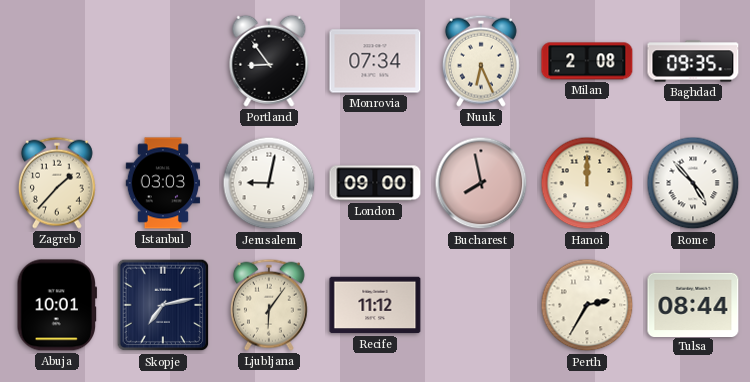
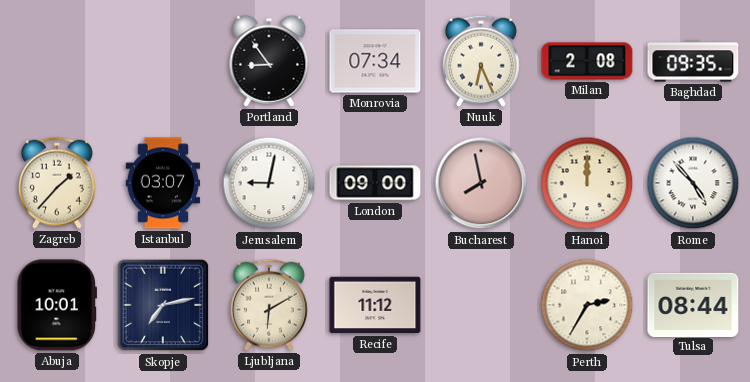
Istanbul: 03:03 -> 03:07
Ljubljana: 6:06 -> 6:10
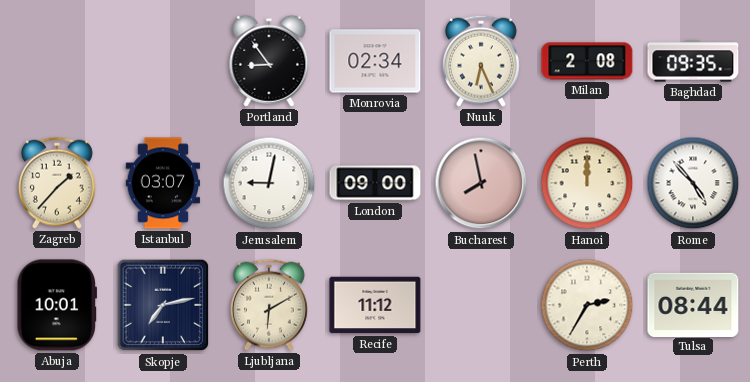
Monrovia: 07:34 -> 02:34
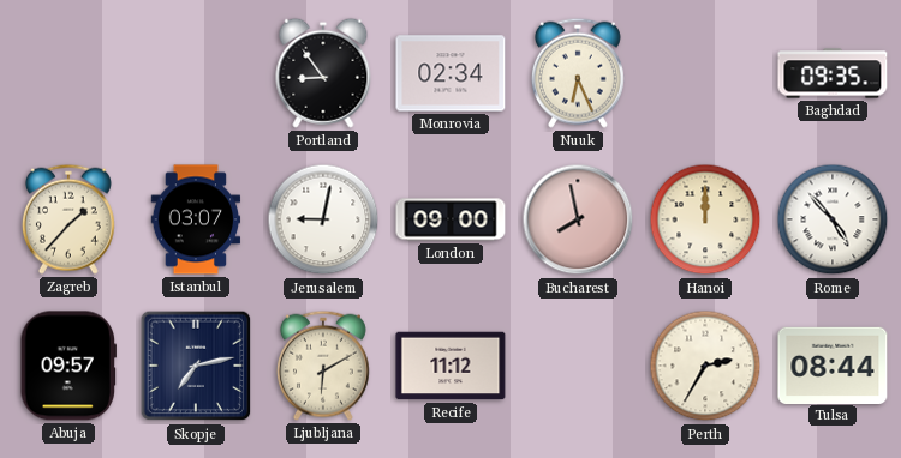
Milan: 2:08 -> none
Abuja: 10:01 -> 09:57
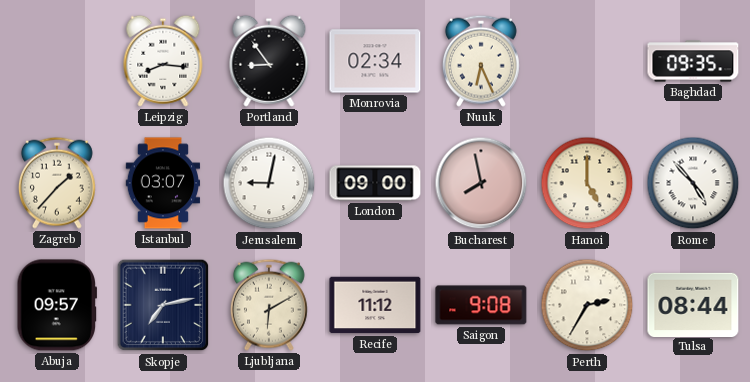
Leipzig: none -> 8:16
Hanoi: 12:00 -> 5:00
Saigon: none -> 9:08
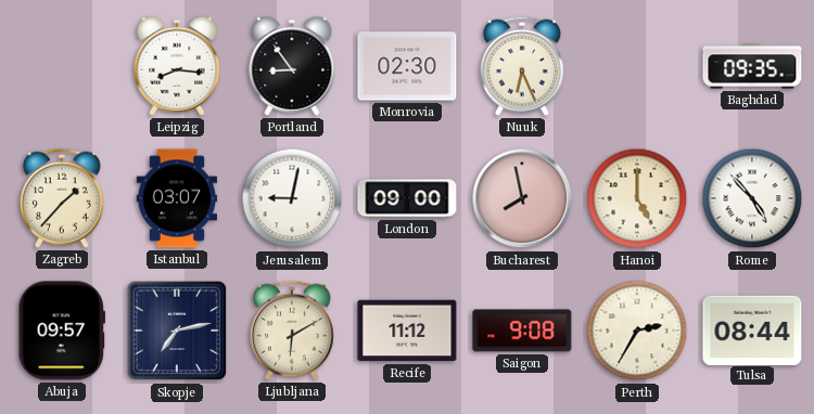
Monrovia: 02:34 -> 02:30
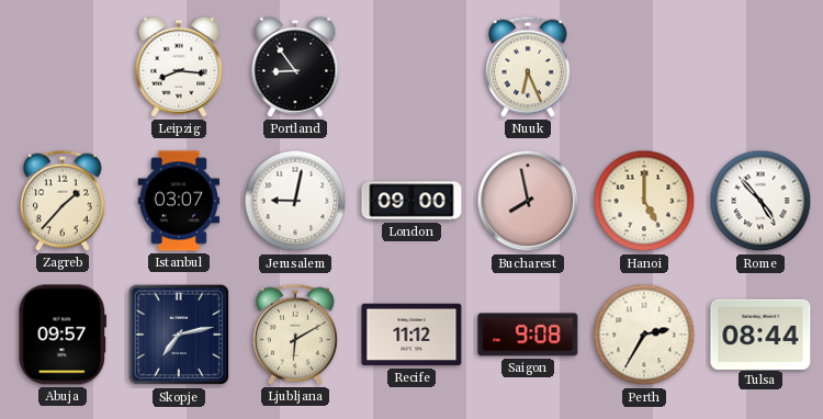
Monrovia: 02:30 -> none
Baghdad: 09:35 -> none
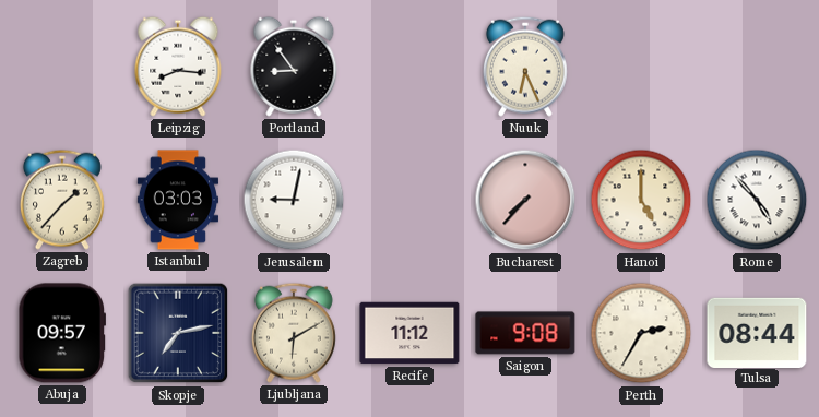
Istanbul: 03:07 -> 03:03
London: 09:00 -> none
Bucharest: 7:58 -> 7:37
